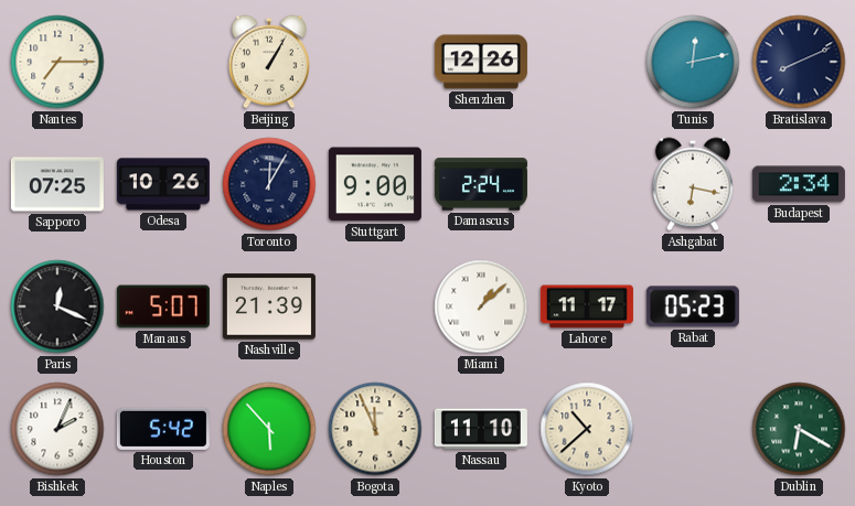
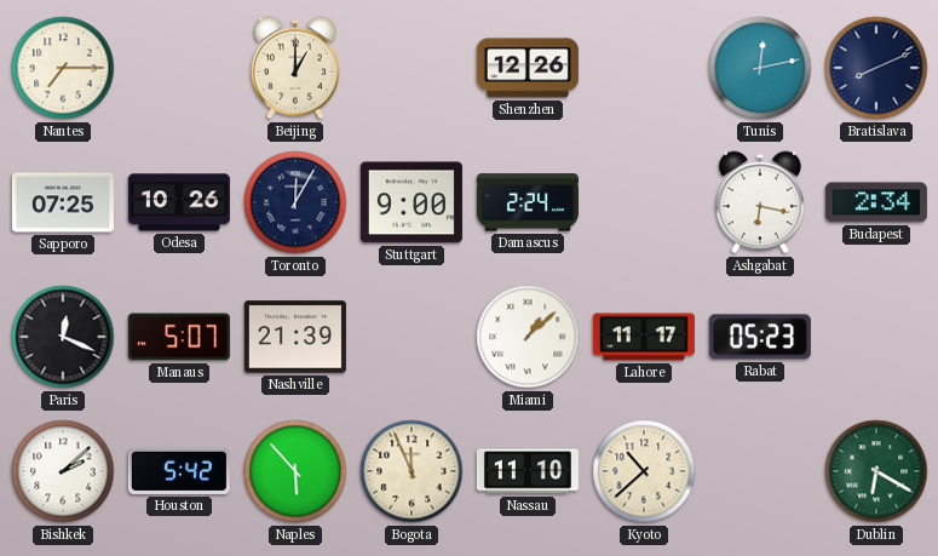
Beijing: 1:05 -> 1:00
Bishkek: 2:04 -> 2:08
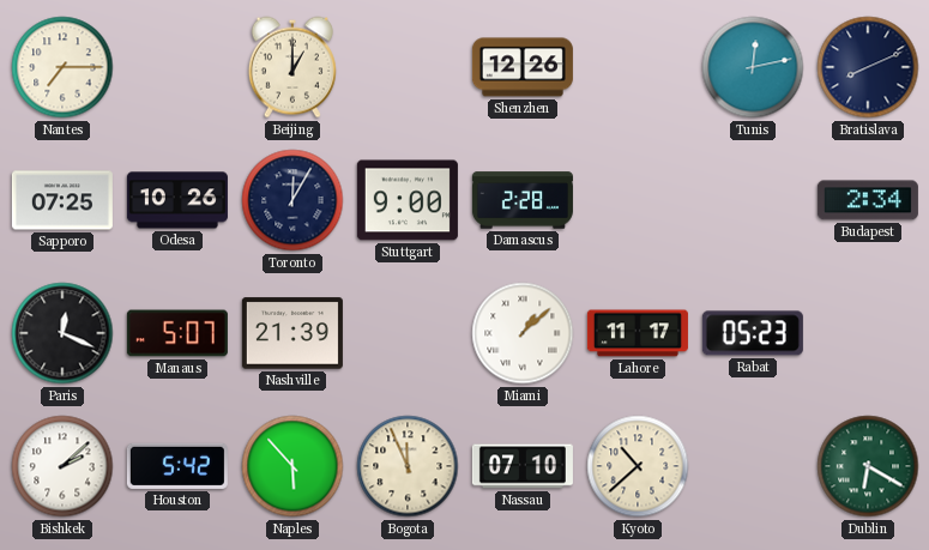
Damascus: 2:24 -> 2:28
Ashgabat: 6:17 -> none
Nassau: 11:10 -> 07:10
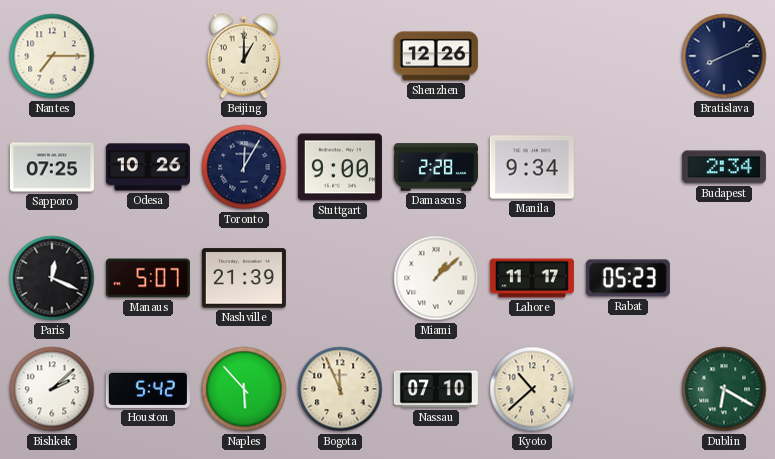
Tunis: 12:13 -> none
Manila: none -> 9:34
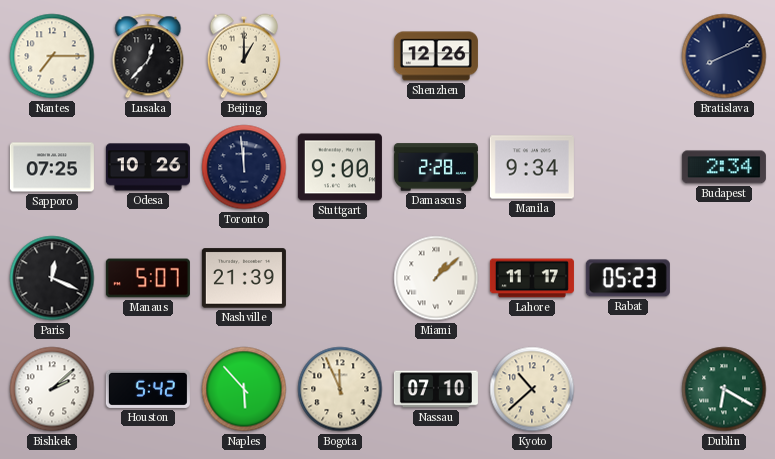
Lusaka: none -> 12:37
Toronto: 12:05 -> 11:59
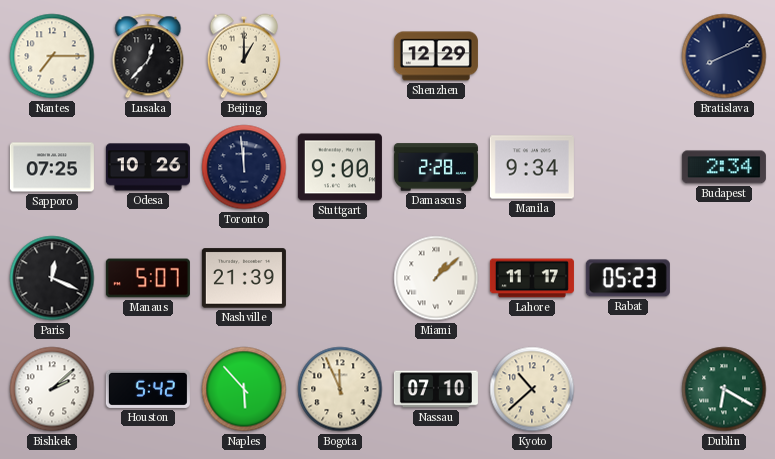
Shenzhen: 12:26 -> 12:29
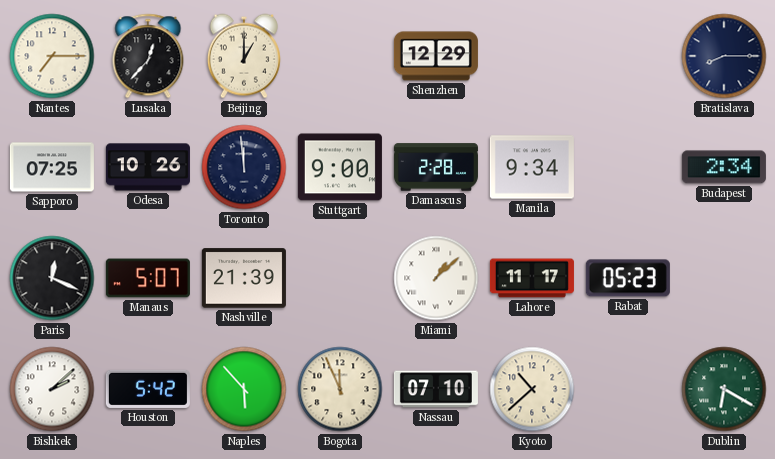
Bratislava: 8:11 -> 8:15
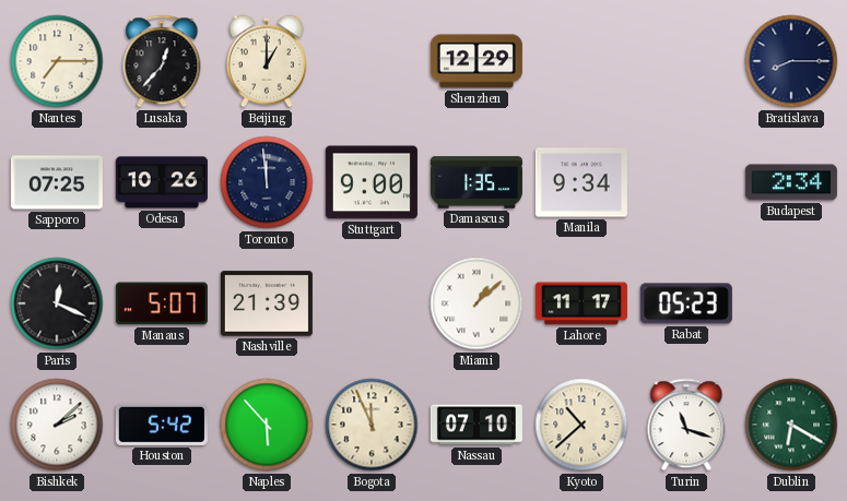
Damascus: 2:28 -> 1:35
Turin: none -> 11:18
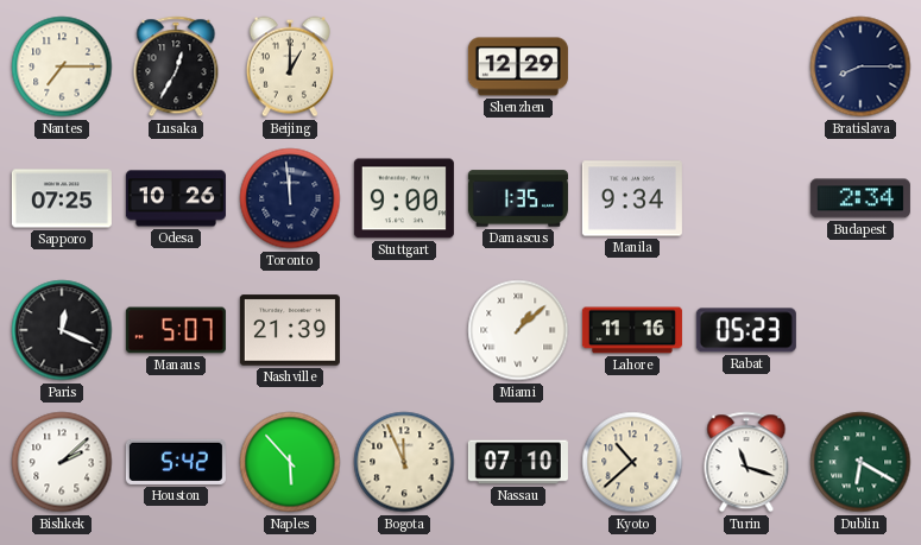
Lusaka: 12:37 -> 12:35
Lahore: 11:17 -> 11:16
